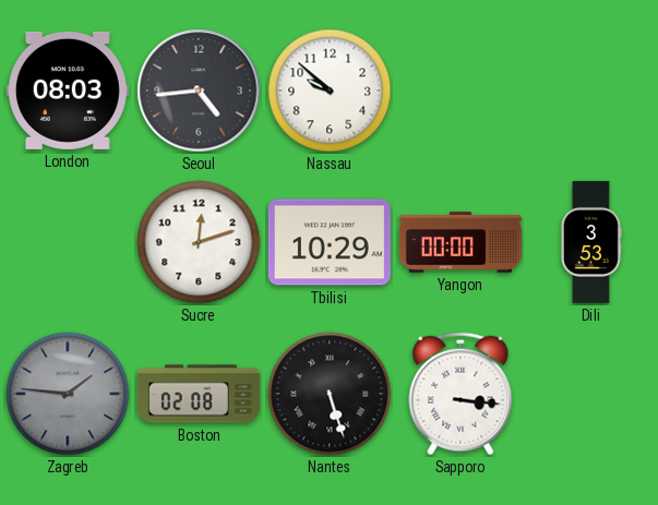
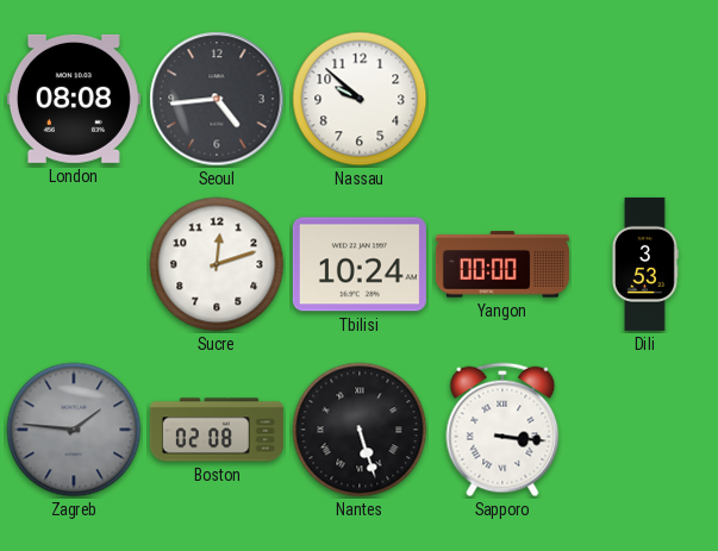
London: 08:03 -> 08:08
Tbilisi: 10:29 -> 10:24
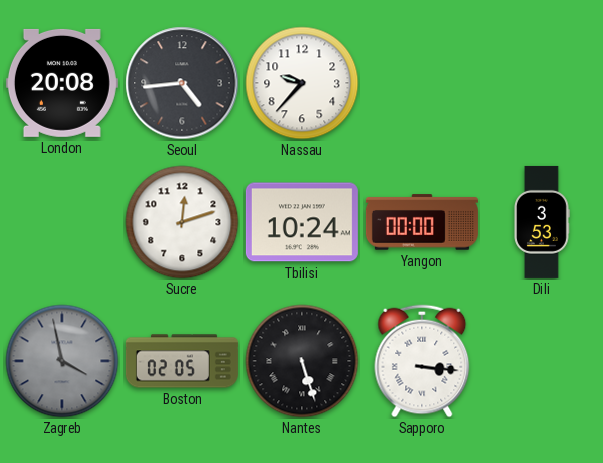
London: 08:08 -> 20:08
Nassau: 9:52 -> 9:37
Zagreb: 1:46 -> 3:58
Boston: 02:08 -> 02:05
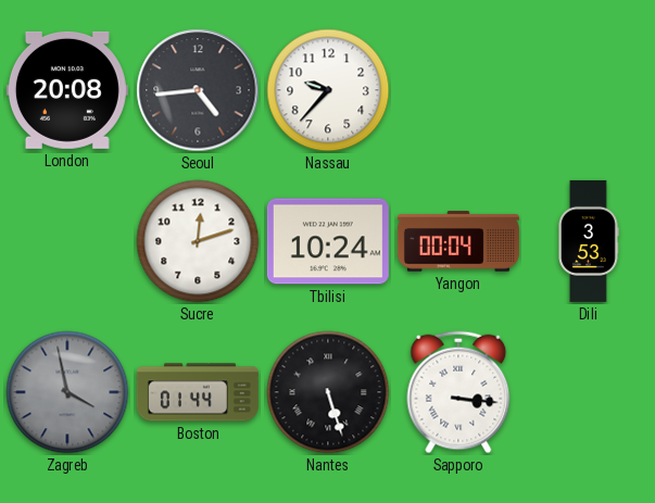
Yangon: 00:00 -> 00:04
Boston: 02:05 -> 01:44
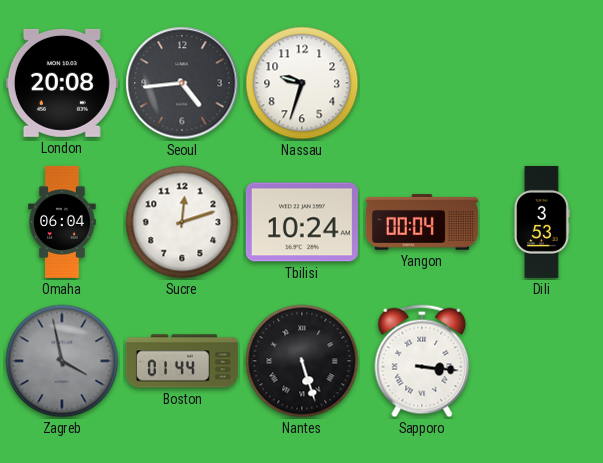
Nassau: 9:37 -> 9:33
Omaha: none -> 06:04
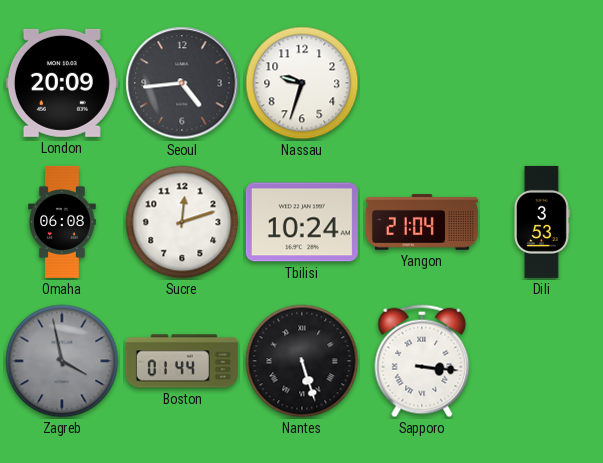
London: 20:08 -> 20:09
Omaha: 06:04 -> 06:08
Yangon: 00:04 -> 21:04
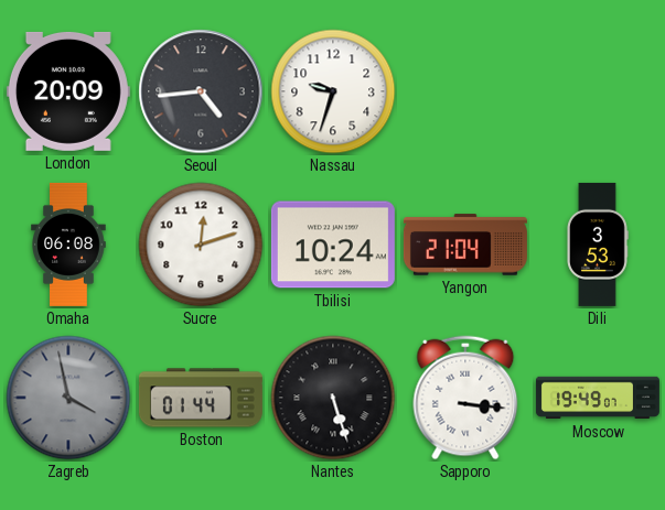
Moscow: none -> 19:49
